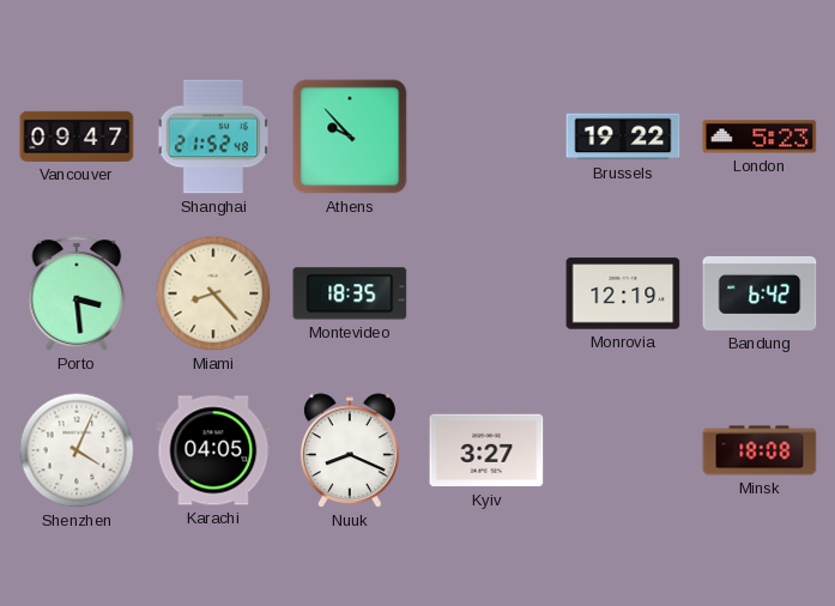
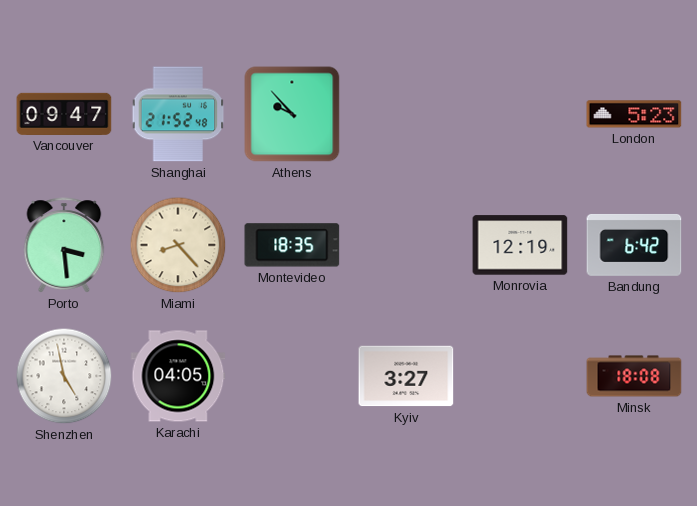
Brussels: 19:22 -> none
Shenzhen: 4:04 -> 4:58
Nuuk: 8:19 -> none
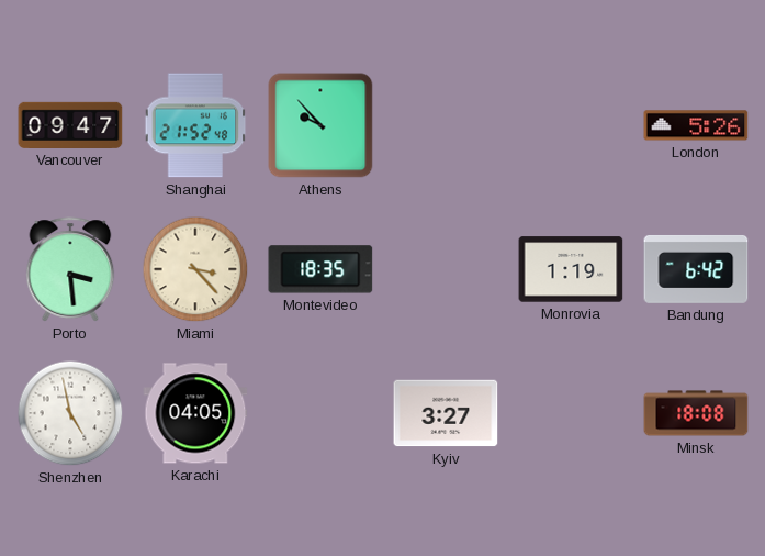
London: 5:23 -> 5:26
Miami: 8:23 -> 3:23
Monrovia: 12:19 -> 1:19
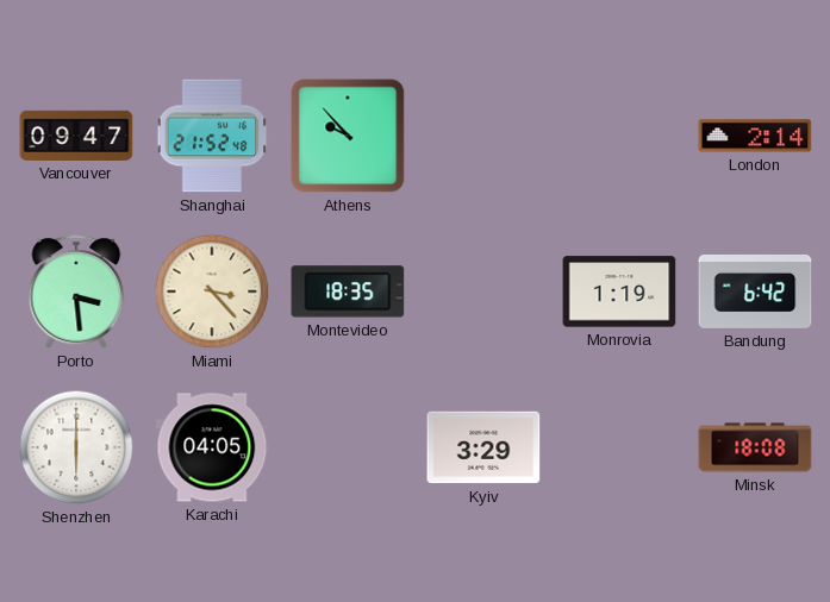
London: 5:26 -> 2:14
Shenzhen: 4:58 -> 6:00
Kyiv: 3:27 -> 3:29
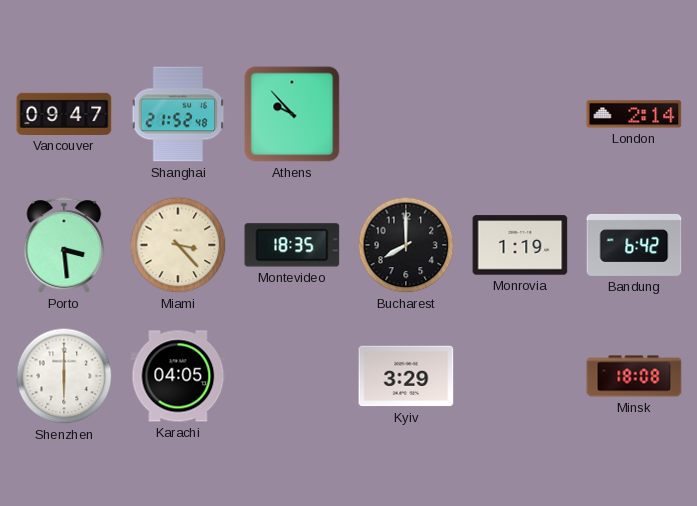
Bucharest: none -> 8:00
